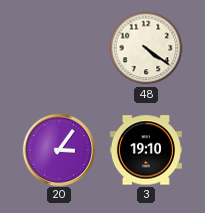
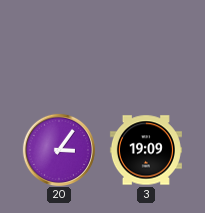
48: 4:21 -> none
3: 19:10 -> 19:09
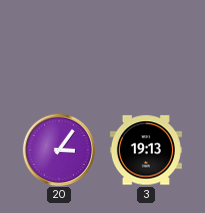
3: 19:09 -> 19:13
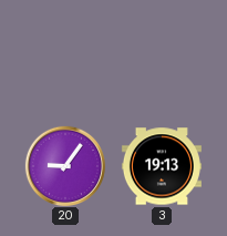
20: 3:06 -> 9:06
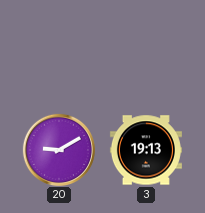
20: 9:06 -> 9:10
